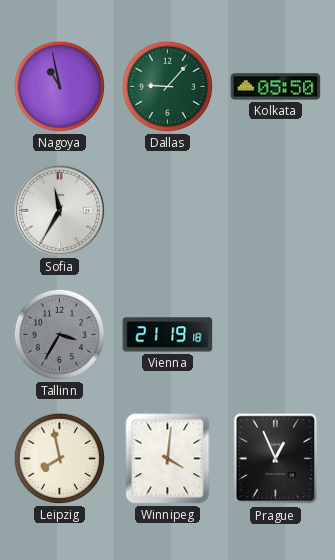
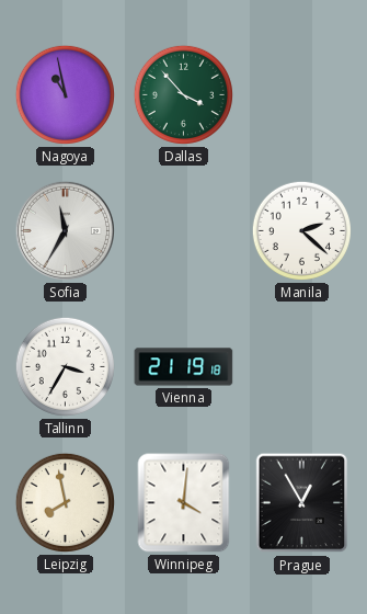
Dallas: 9:07 -> 3:53
Kolkata: 05:50 -> none
Manila: none -> 2:22
Tallinn dial: grey -> white
Prague: 12:56 -> 12:55
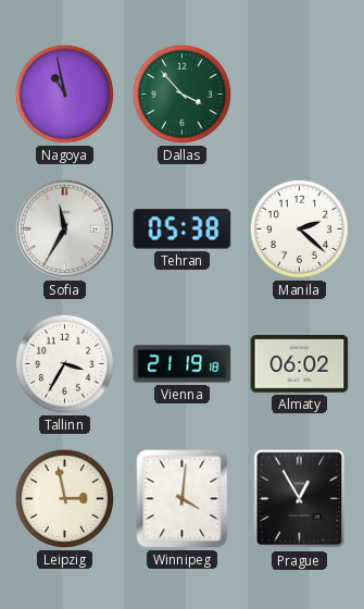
Tehran: none -> 05:38
Almaty: none -> 06:02
Leipzig: 7:58 -> 2:58
